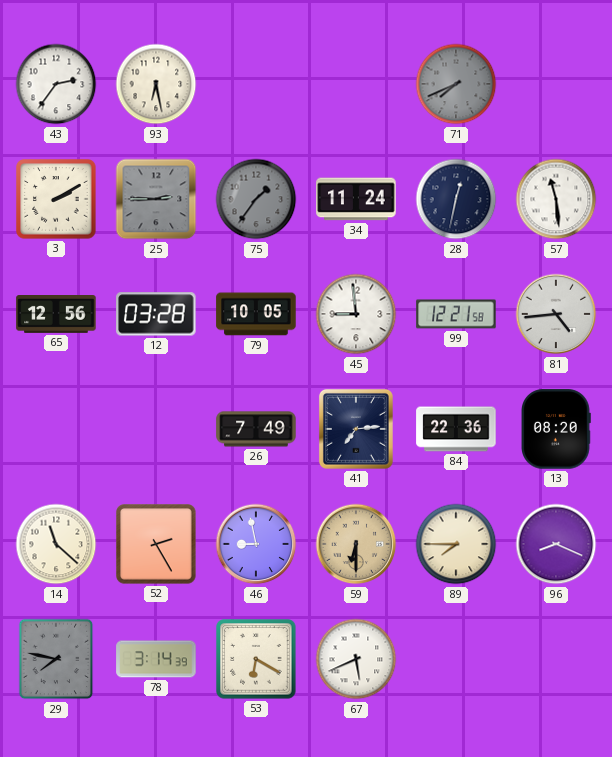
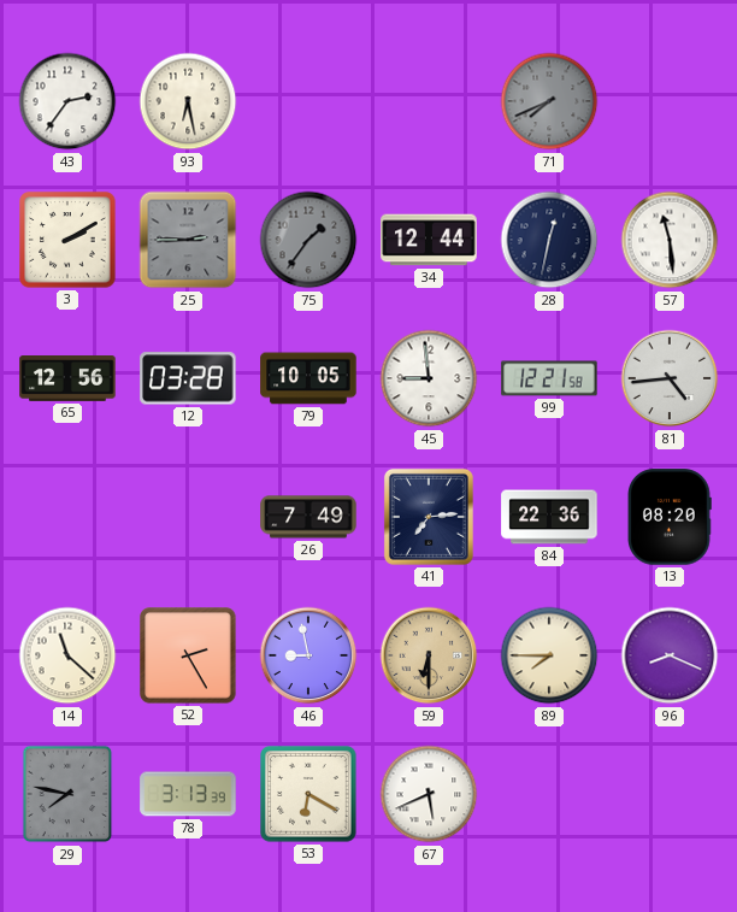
34: 11:24 -> 12:44
78: 3:14 -> 3:13
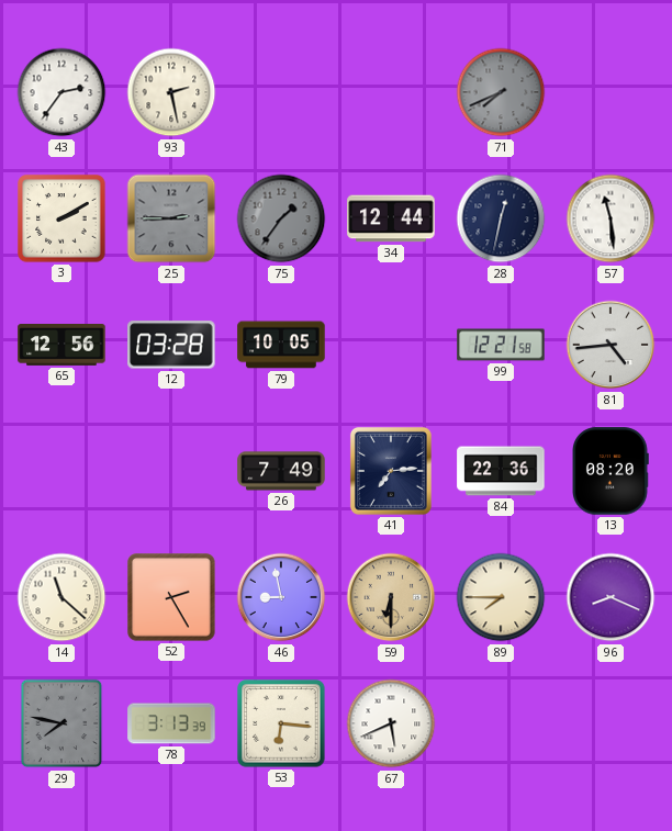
93: 6:28 -> 2:28
45: 8:59 -> none
53: 6:20 -> 6:16
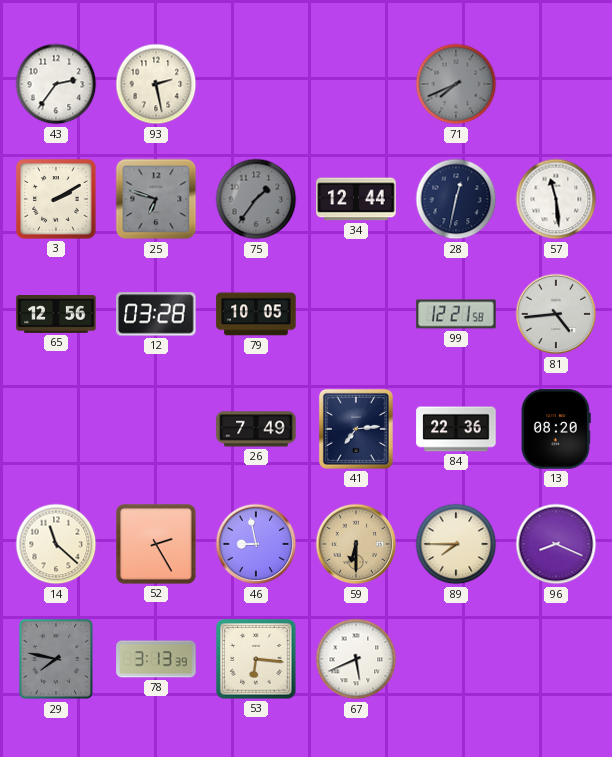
25: 2:45 -> 6:48
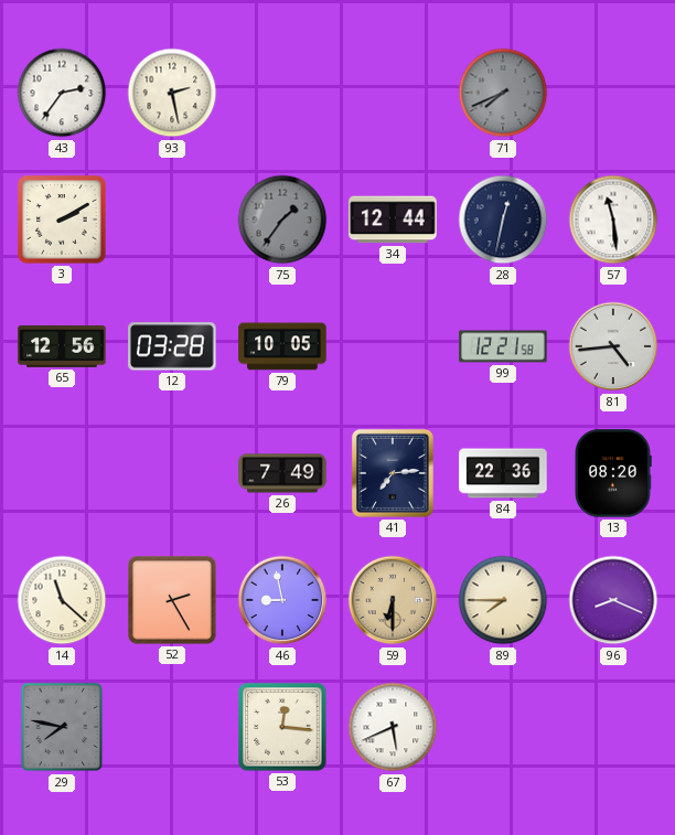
25: 6:48 -> none
78: 3:13 -> none
53: 6:16 -> 12:16
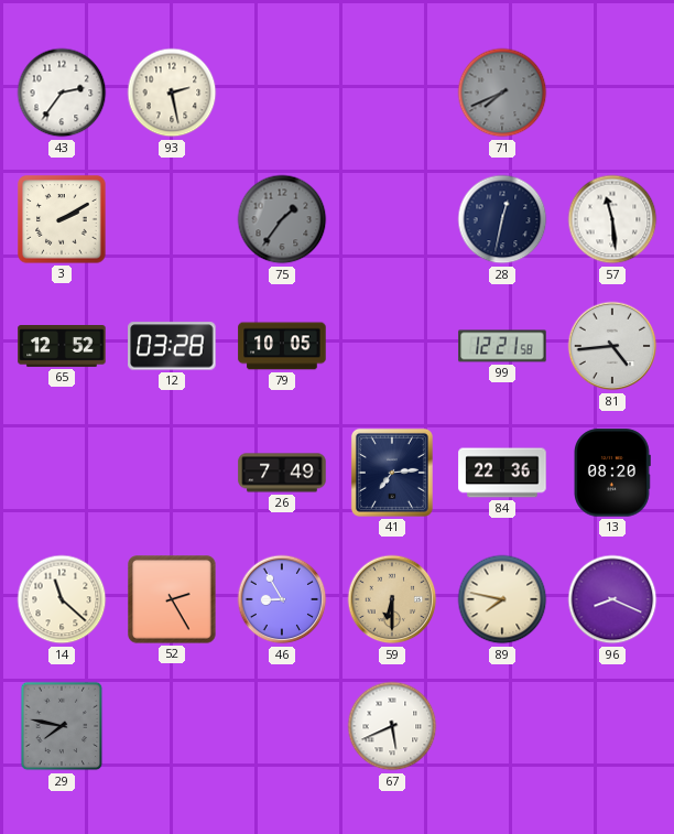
34: 12:44 -> none
65: 12:56 -> 12:52
46: 8:58 -> 8:55
89: 7:45 -> 7:47
53: 12:16 -> none
